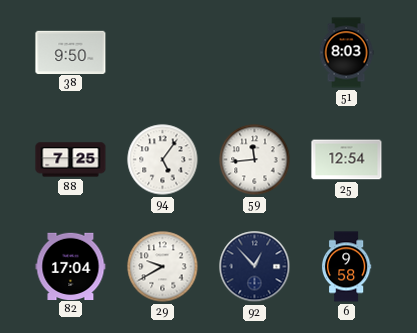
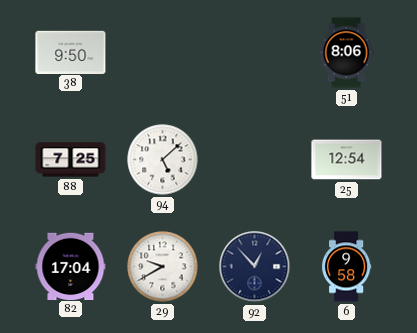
51: 8:03 -> 8:06
94: 5:06 -> 5:08
59: 11:44 -> none
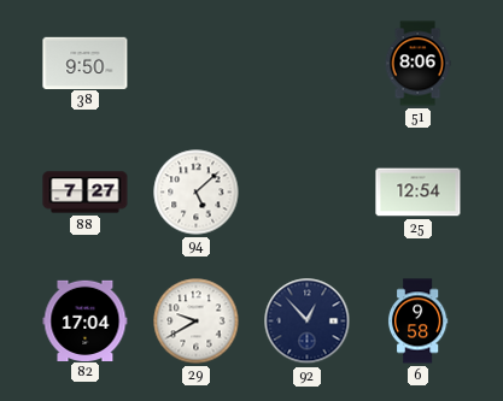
88: 7:25 -> 7:27
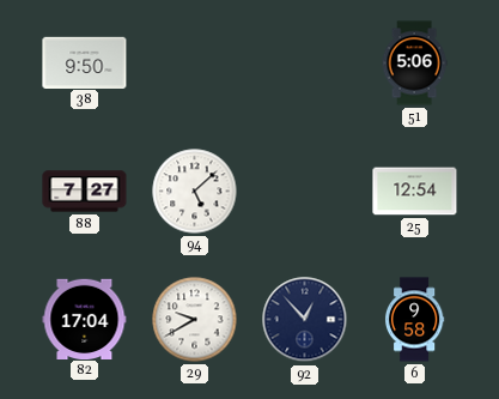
51: 8:06 -> 5:06
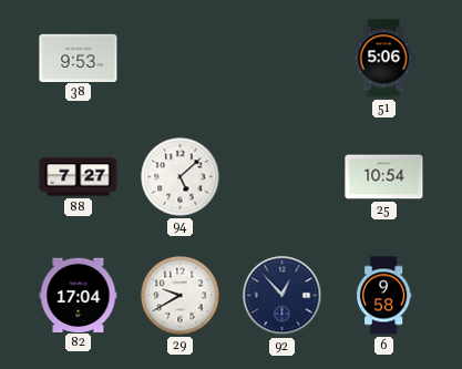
38: 9:50 -> 9:53
25: 12:54 -> 10:54
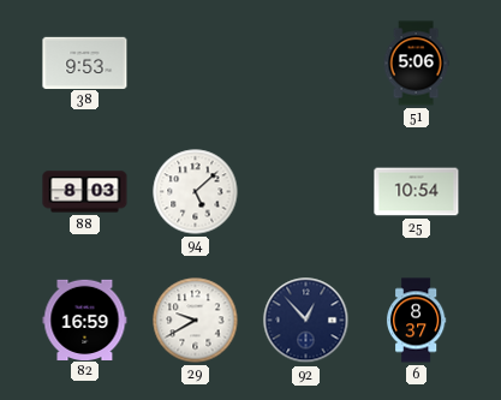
88: 7:27 -> 8:03
82: 17:04 -> 16:59
6: 9:58 -> 8:37
